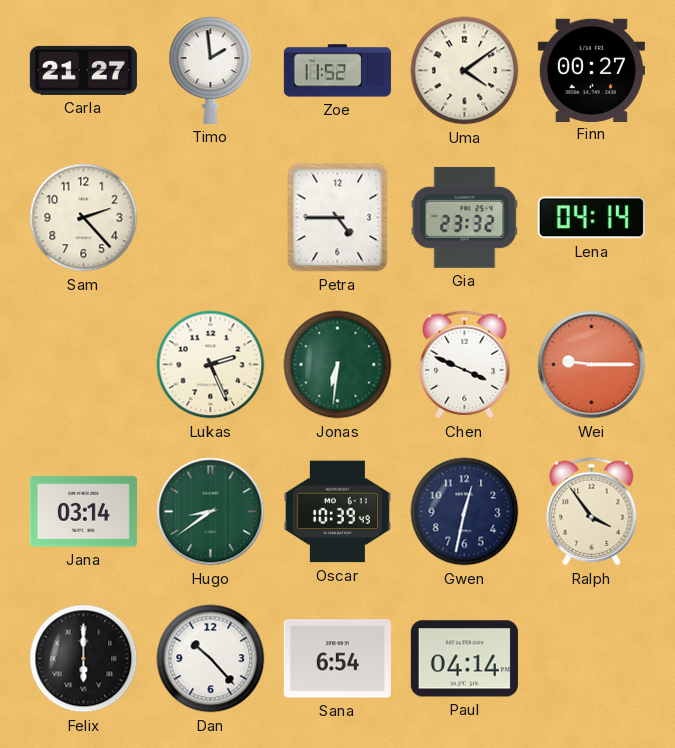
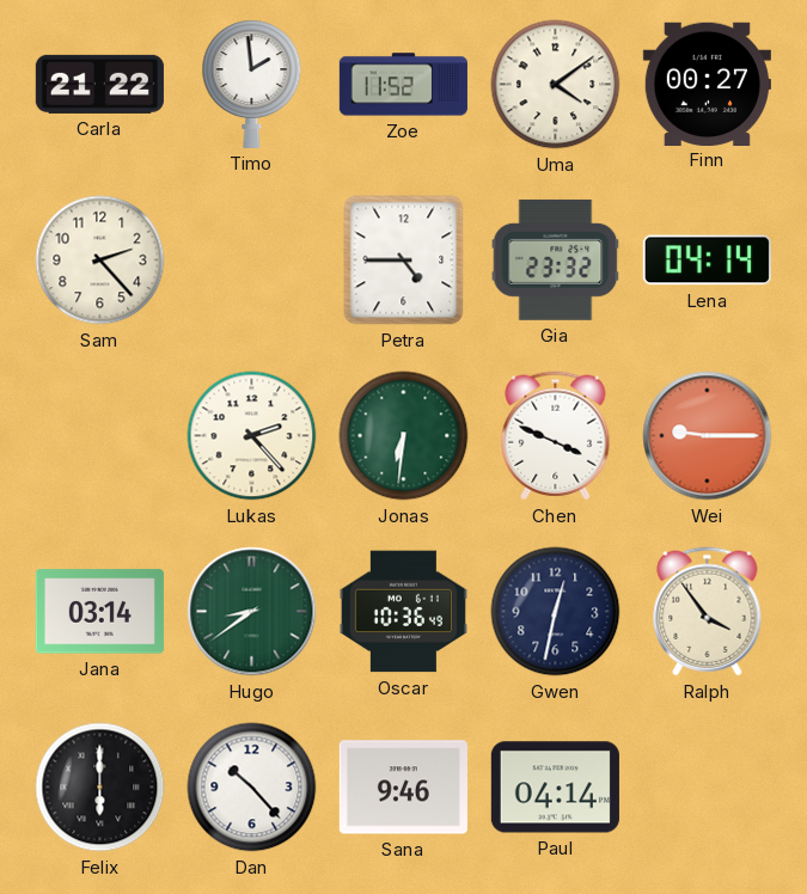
Carla: 21:27 -> 21:22
Lukas: 2:26 -> 2:23
Oscar: 10:39 -> 10:36
Sana: 6:54 -> 9:46
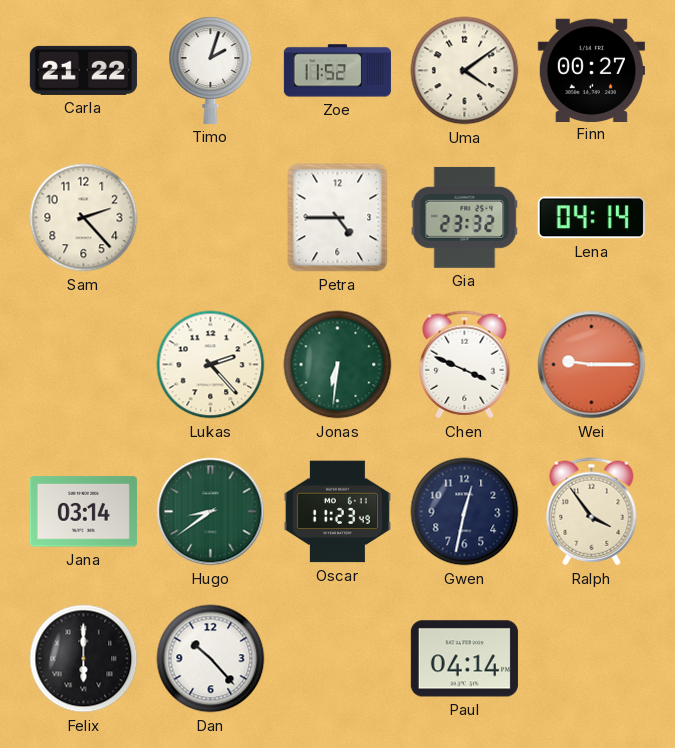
Timo: 1:59 -> 2:03
Oscar: 10:36 -> 11:23
Sana: 9:46 -> none
